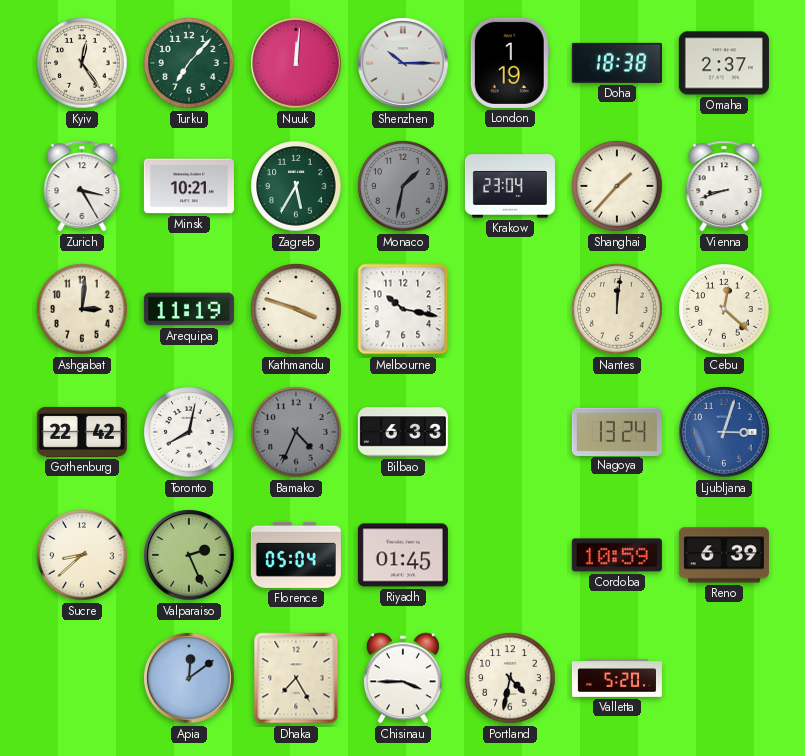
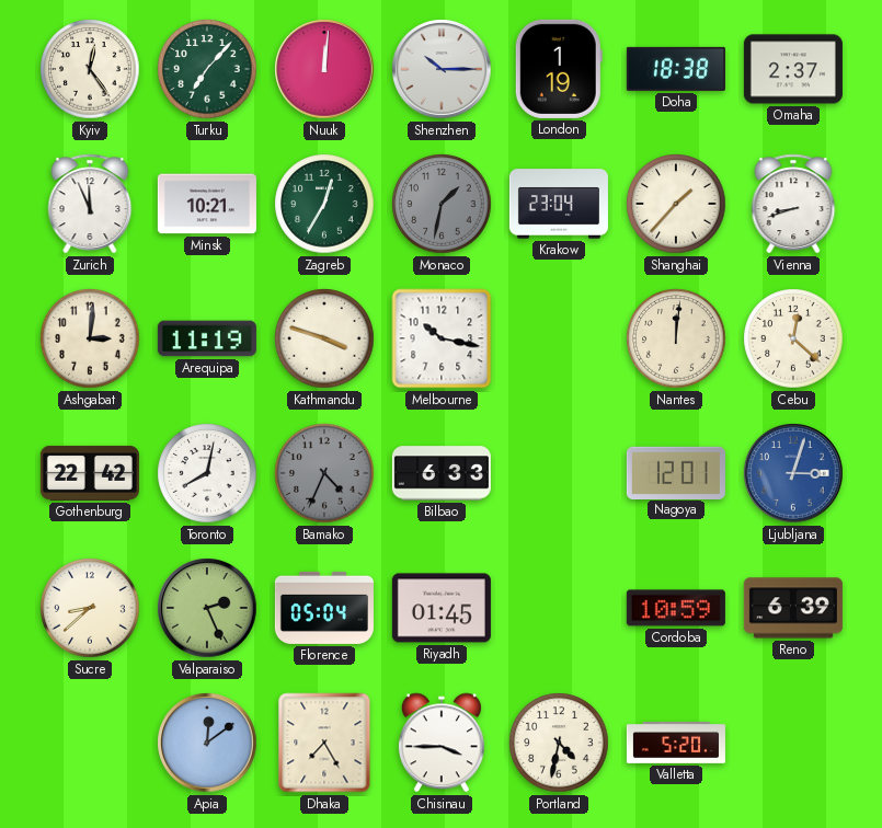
Zurich: 3:25 -> 11:56
Zagreb: 5:35 -> 12:35
Nagoya: 13:24 -> 12:01
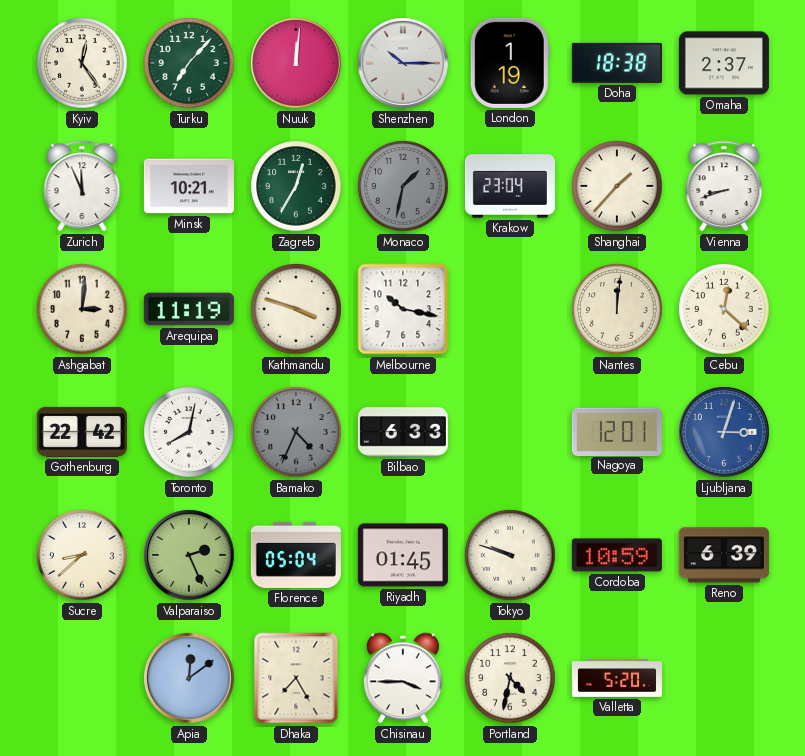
Tokyo: none -> 9:48
